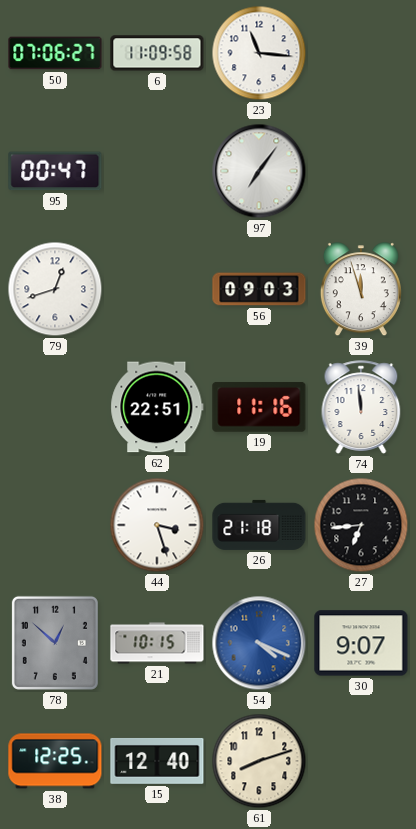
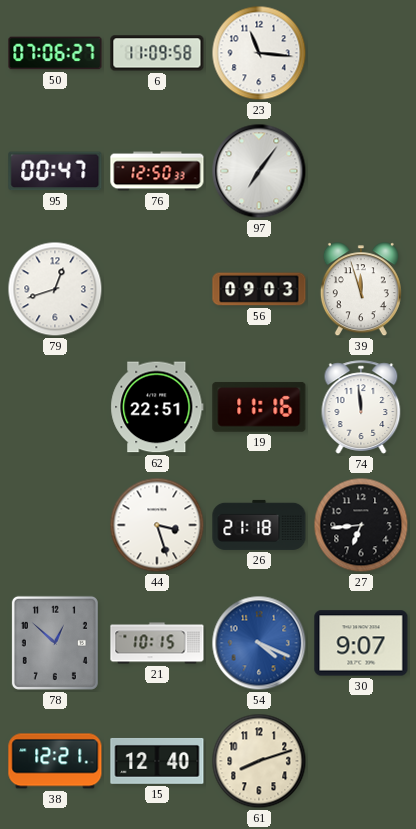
76: none -> 12:50
38: 12:25 -> 12:21
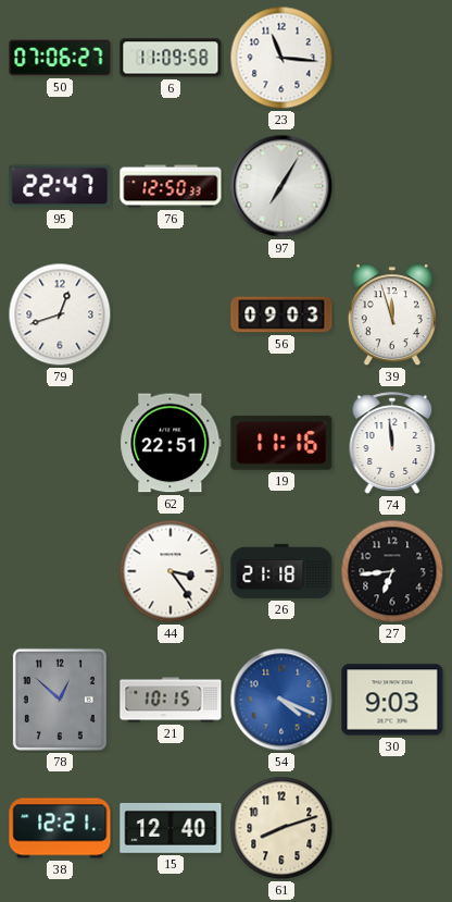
95: 00:47 -> 22:47
97: 7:06 -> 7:05
44: 3:27 -> 3:24
30: 9:07 -> 9:03
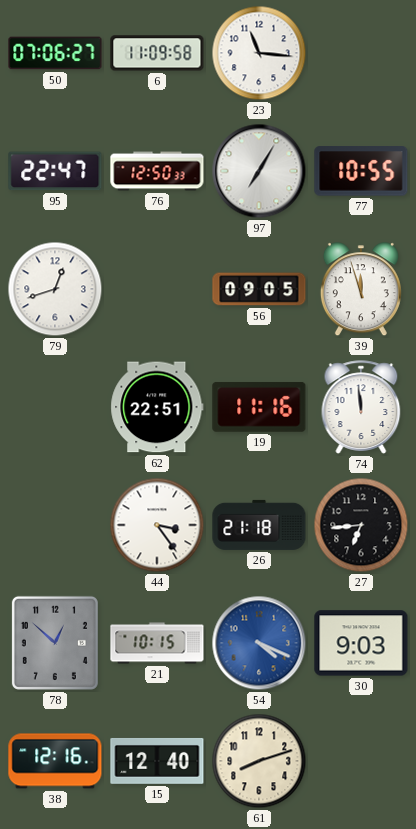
77: none -> 10:55
56: 09:03 -> 09:05
38: 12:21 -> 12:16
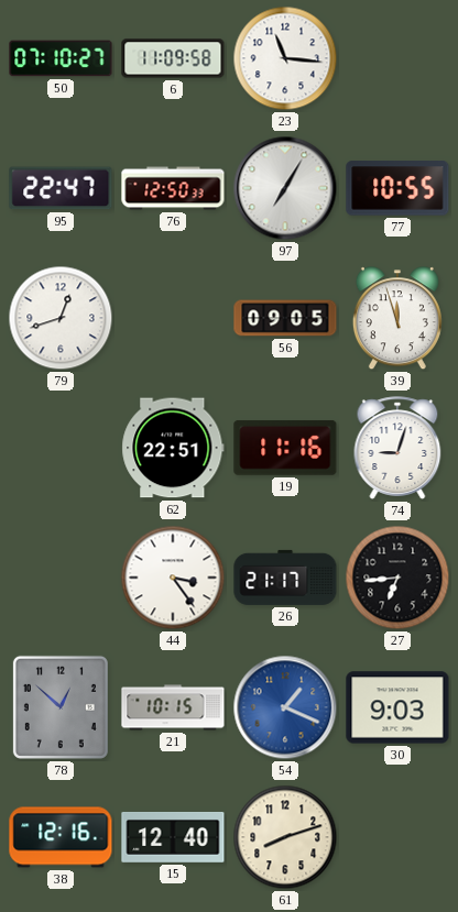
50: 07:06 -> 07:10
74: 11:59 -> 9:03
26: 21:18 -> 21:17
54: 4:19 -> 1:19
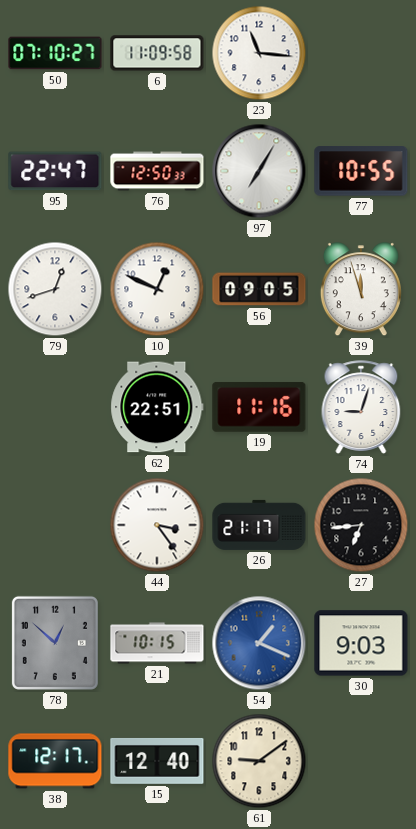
10: none -> 12:49
38: 12:16 -> 12:17
61: 8:12 -> 9:09
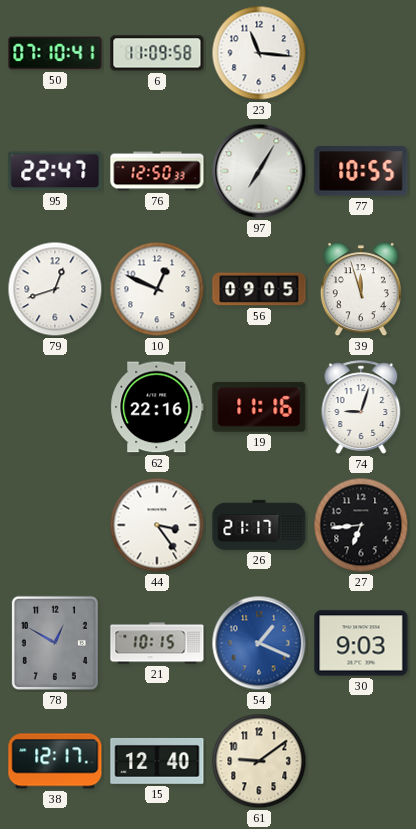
50: 07:10:27 -> 07:10:41
62: 22:51 -> 22:16
78: 12:52 -> 12:50
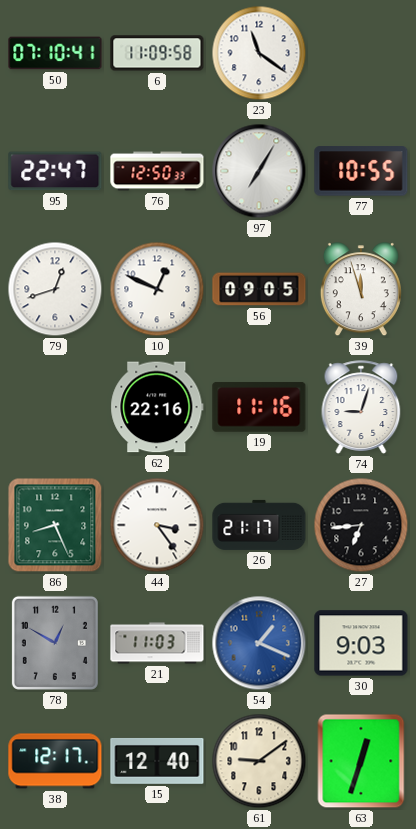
23: 11:16 -> 11:21
86: none -> 8:26
21: 10:15 -> 11:03
63: none -> 12:33
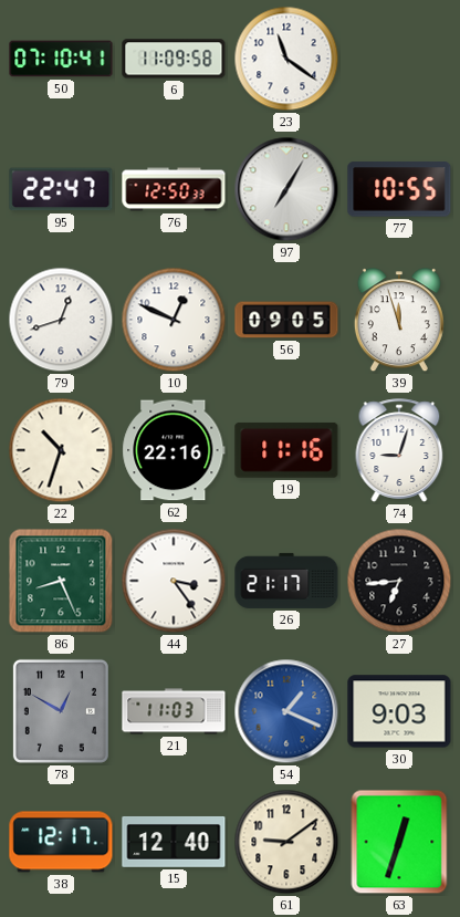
22: none -> 10:33
